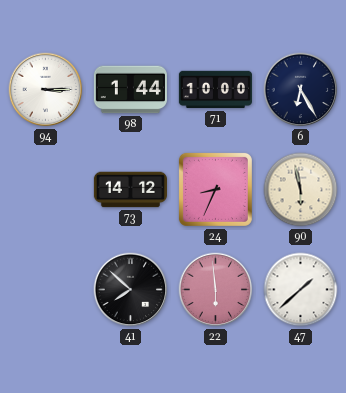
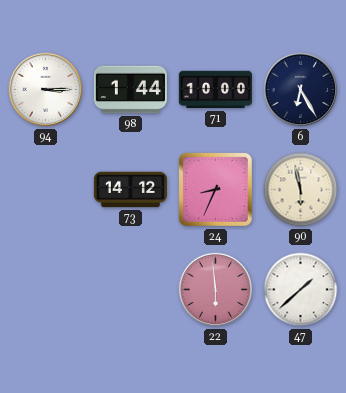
41: 7:52 -> none
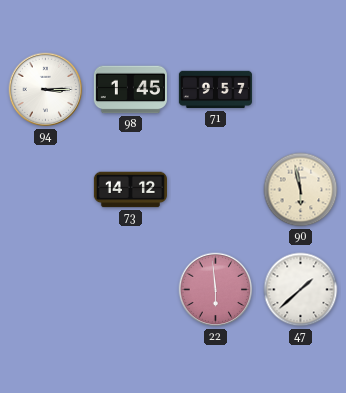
98: 1:44 -> 1:45
71: 10:00 -> 9:57
6: 6:25 -> none
24: 8:34 -> none
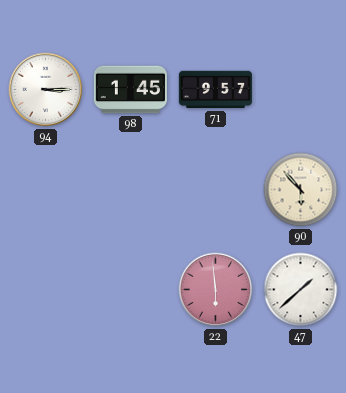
73: 14:12 -> none
90: 5:58 -> 5:53
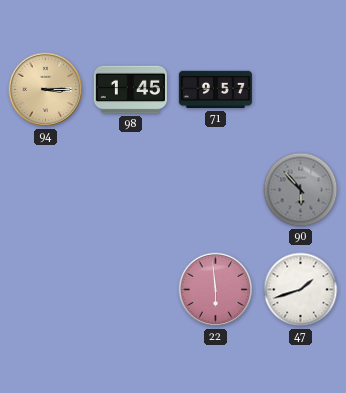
94 dial: white -> champagne
90 dial: cream -> grey
47: 1:38 -> 1:42
